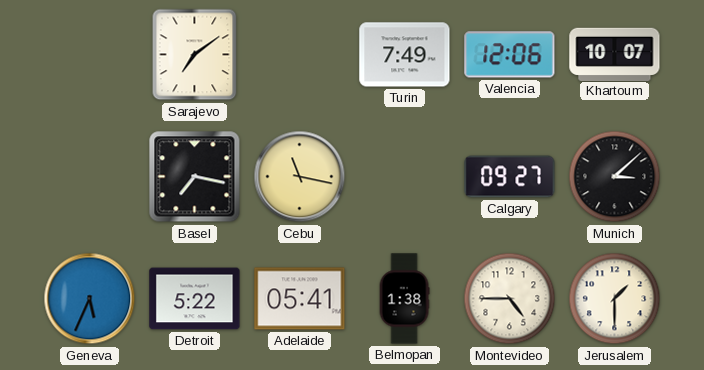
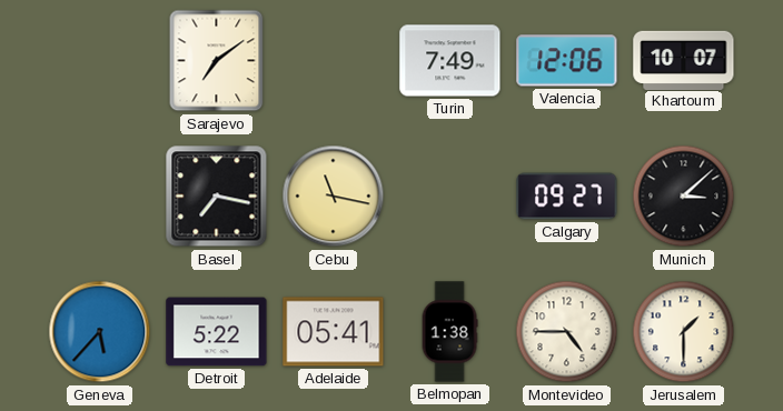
Geneva: 5:34 -> 5:37
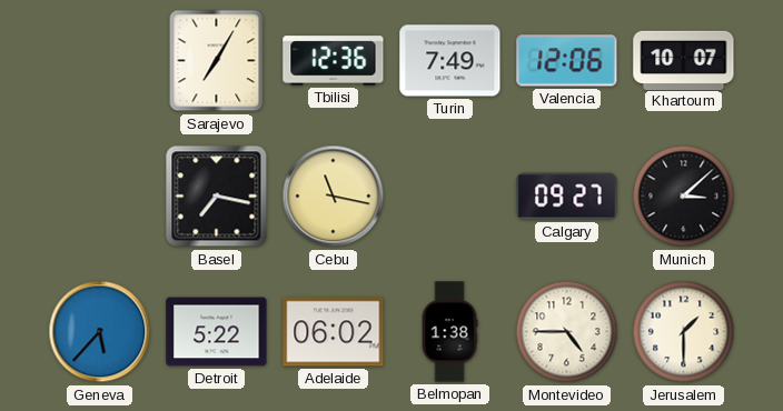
Sarajevo: 7:09 -> 7:05
Tbilisi: none -> 12:36
Adelaide: 05:41 -> 06:02
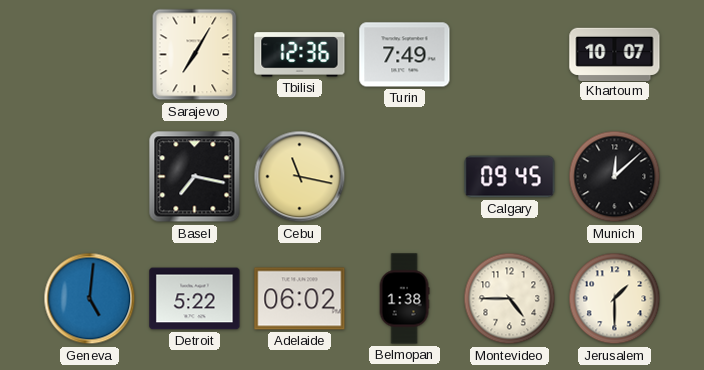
Valencia: 12:06 -> none
Calgary: 09:27 -> 09:45
Munich: 3:08 -> 12:08
Geneva: 5:37 -> 5:01
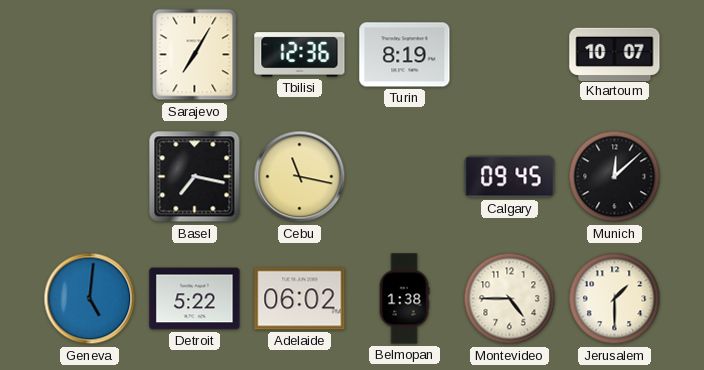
Turin: 7:49 -> 8:19
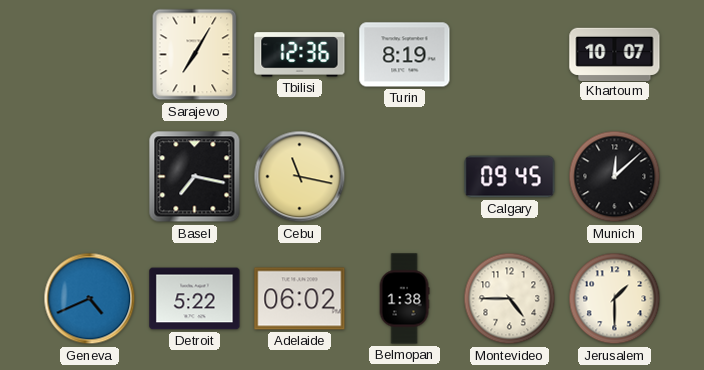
Geneva: 5:01 -> 4:41
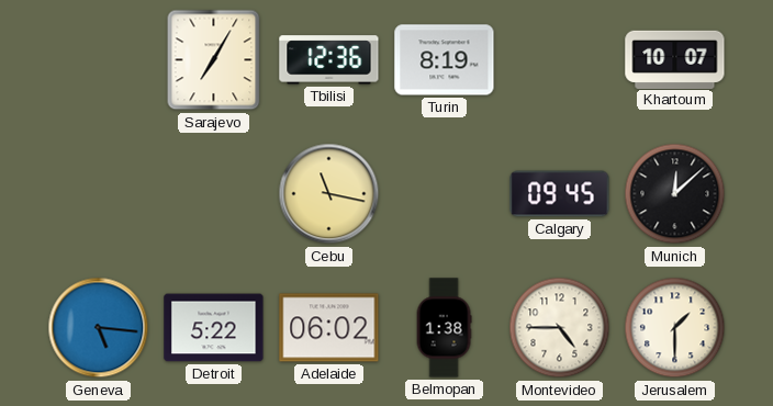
Basel: 7:17 -> none
Geneva: 4:41 -> 5:16
